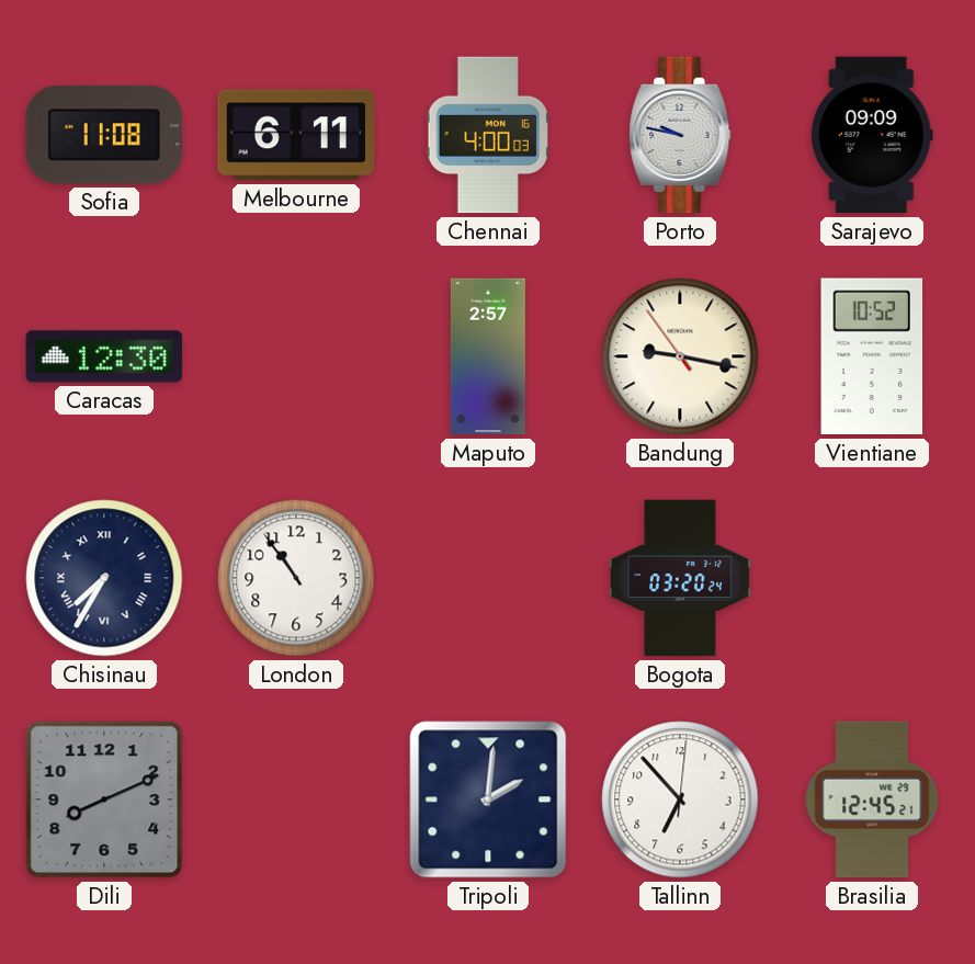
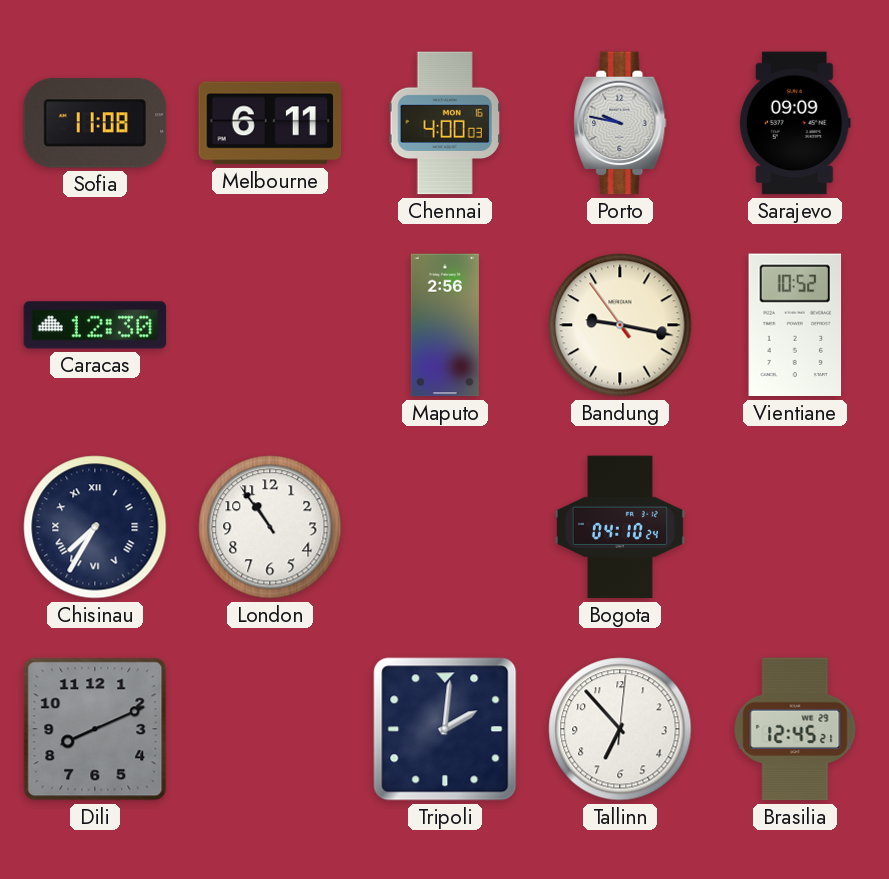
Maputo: 2:57 -> 2:56
Bogota: 03:20 -> 04:10
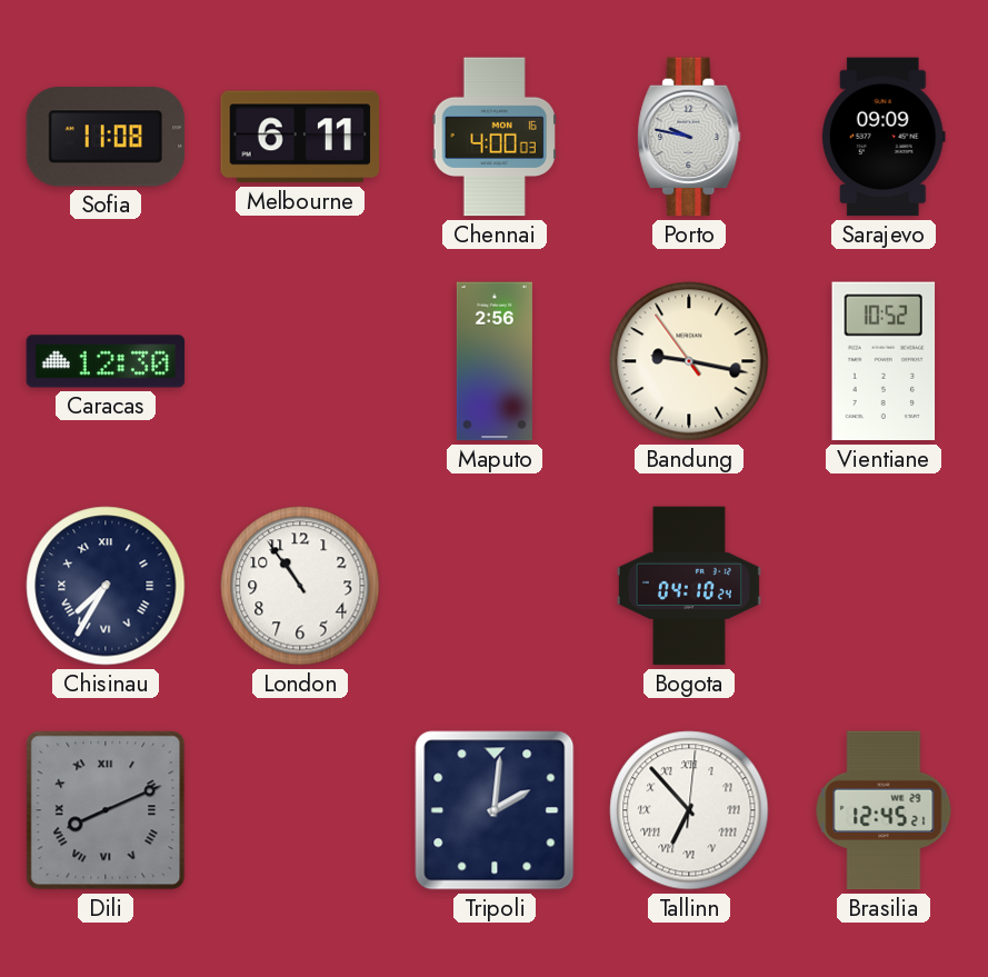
Dili numerals: Arabic -> Roman
Tallinn numerals: Arabic -> Roman
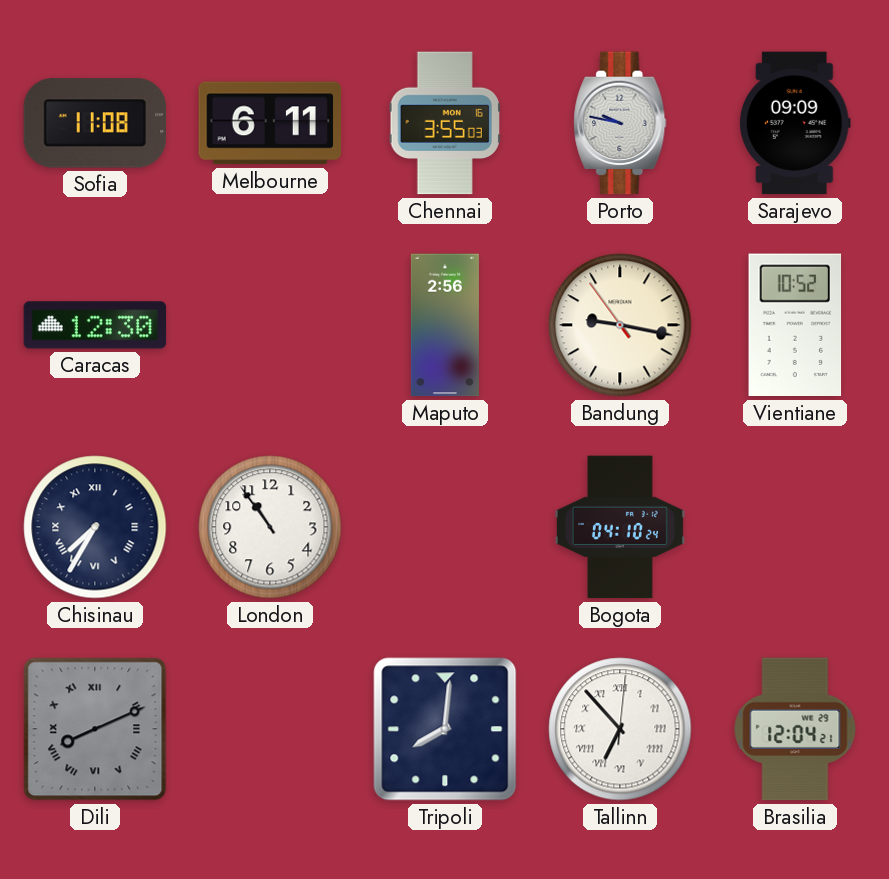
Chennai: 4:00 -> 3:55
Tripoli: 2:01 -> 8:01
Brasilia: 12:45 -> 12:04
